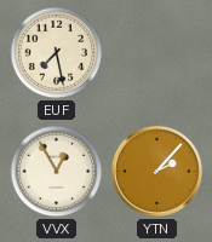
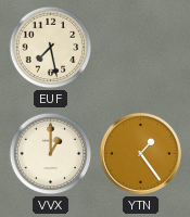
VVX: 12:55 -> 1:00
YTN: 2:07 -> 1:24
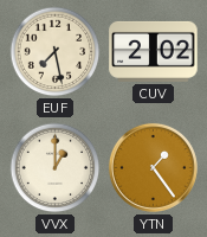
CUV: none -> 2:02
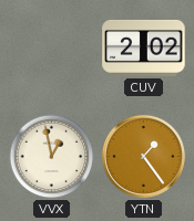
EUF: 7:28 -> none
VVX: 1:00 -> 12:58
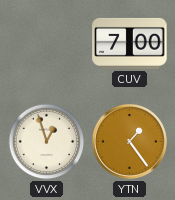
CUV: 2:02 -> 7:00
VVX: 12:58 -> 12:57
